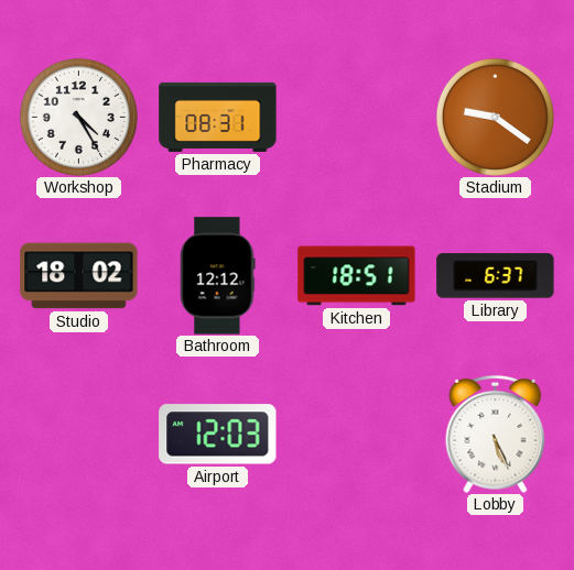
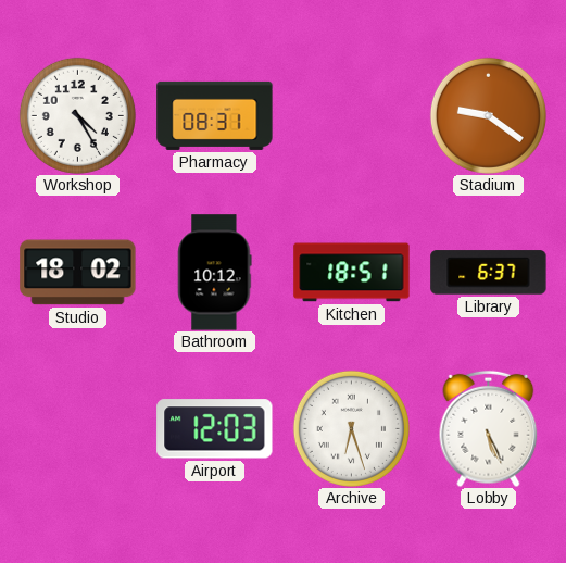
Bathroom: 12:12 -> 10:12
Archive: none -> 6:27
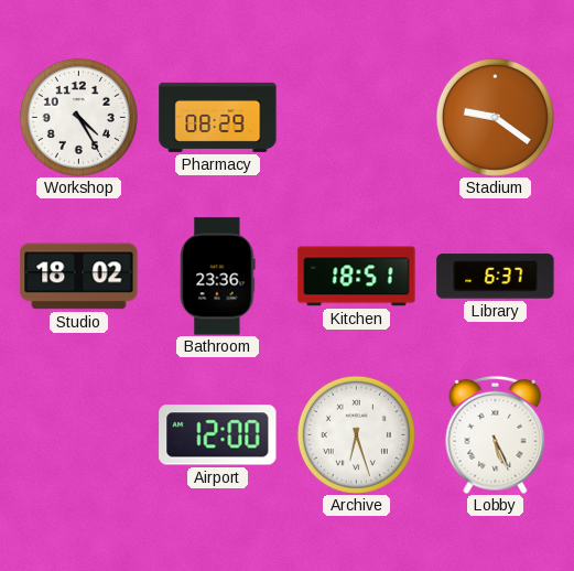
Pharmacy: 08:31 -> 08:29
Bathroom: 10:12 -> 23:36
Airport: 12:03 -> 12:00
